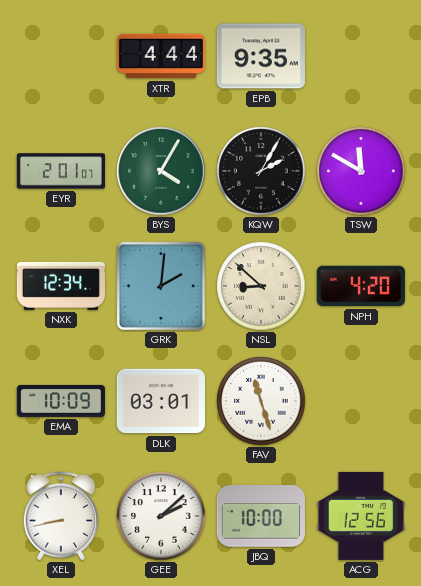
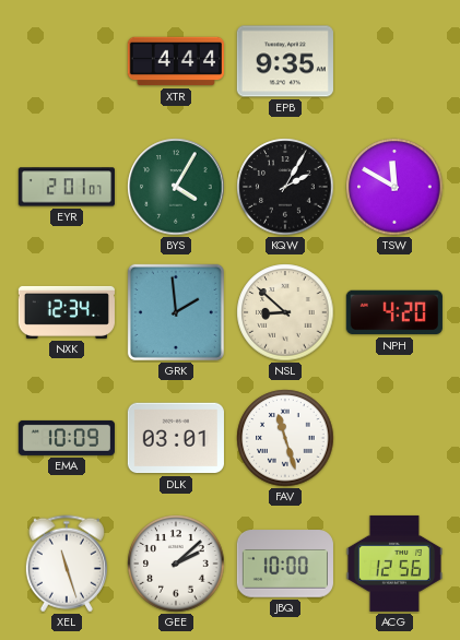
GRK: 2:01 -> 1:59
XEL: 8:43 -> 11:27
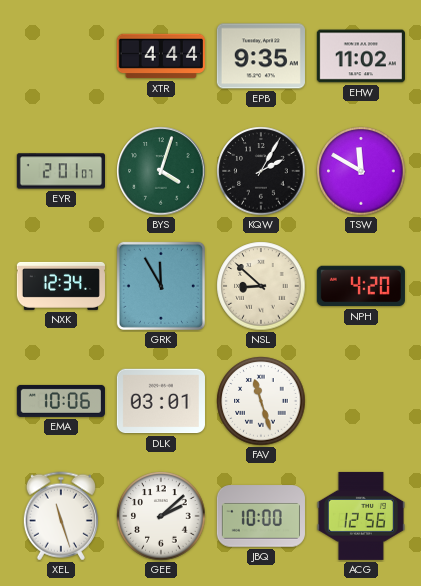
EHW: none -> 11:02
BYS: 4:05 -> 4:03
GRK: 1:59 -> 11:55
EMA: 10:09 -> 10:06
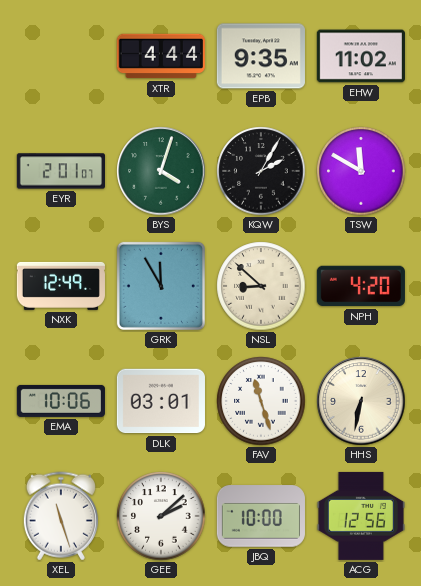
NXK: 12:34 -> 12:49
HHS: none -> 6:32
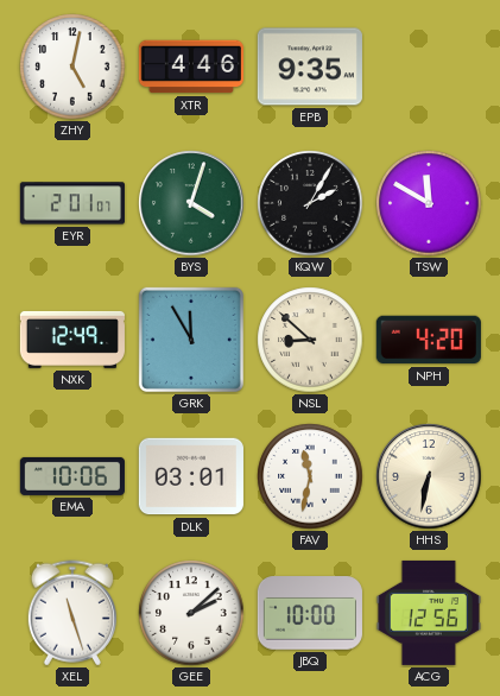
ZHY: none -> 5:02
XTR: 4:44 -> 4:46
EHW: 11:02 -> none
FAV: 11:27 -> 11:32
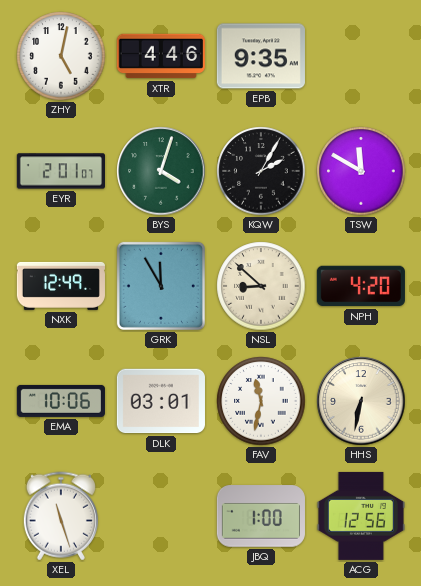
GEE: 2:08 -> none
JBQ: 10:00 -> 1:00
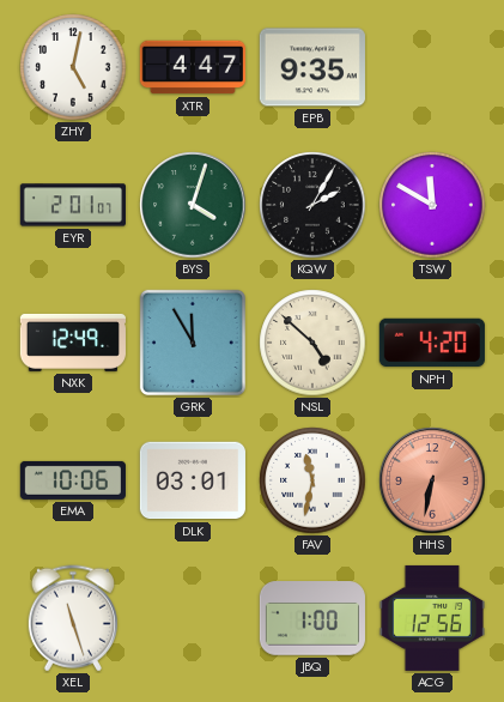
XTR: 4:46 -> 4:47
NSL: 8:52 -> 4:52
HHS dial: cream -> salmon
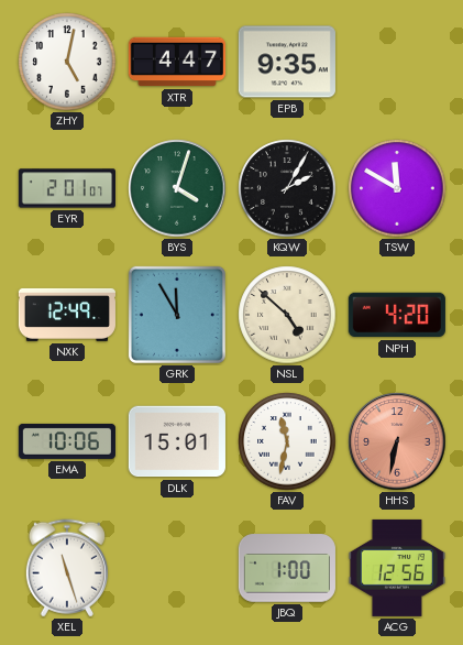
DLK: 03:01 -> 15:01
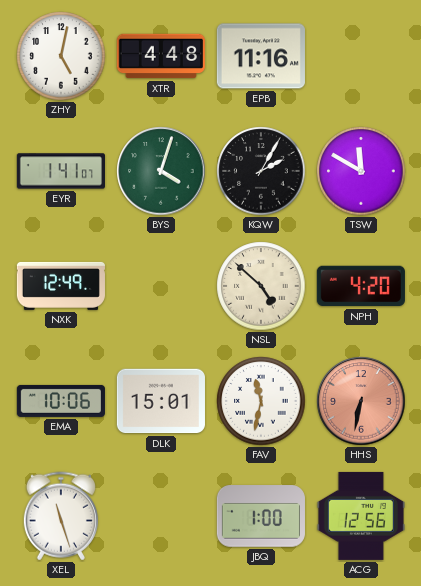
XTR: 4:47 -> 4:48
EPB: 9:35 -> 11:16
EYR: 2:01 -> 1:41
GRK: 11:55 -> none
